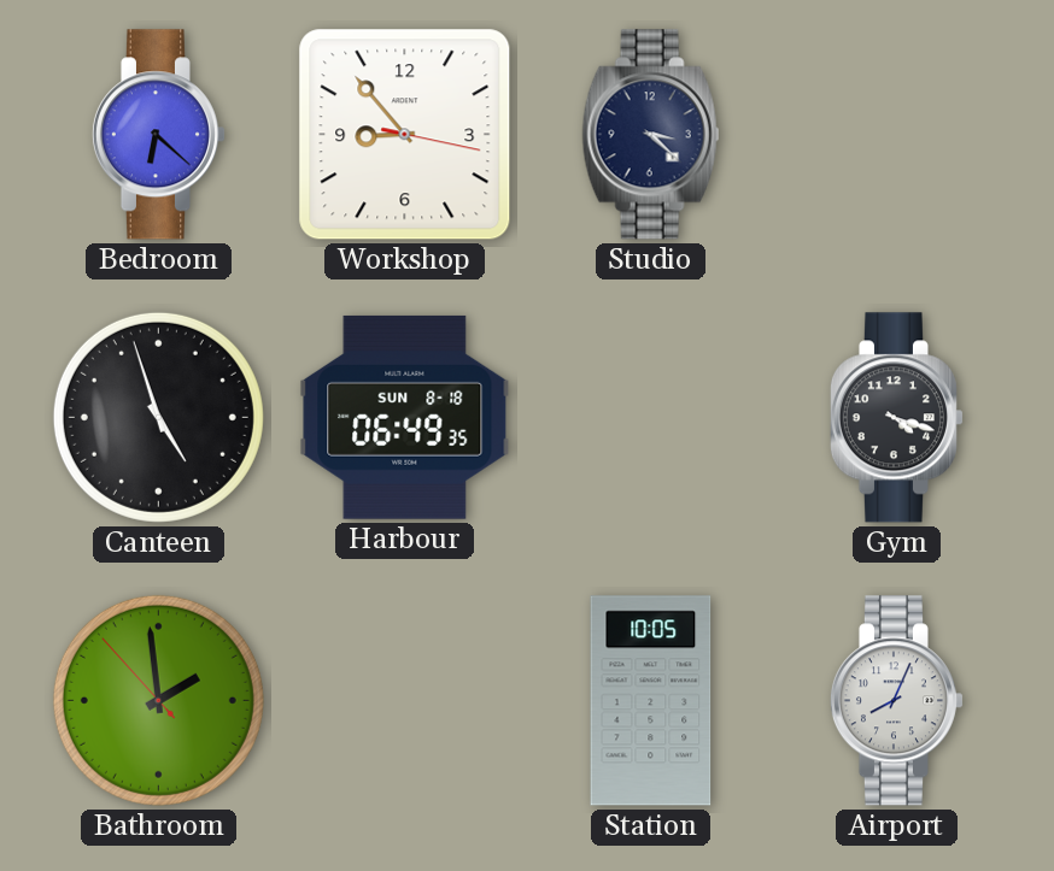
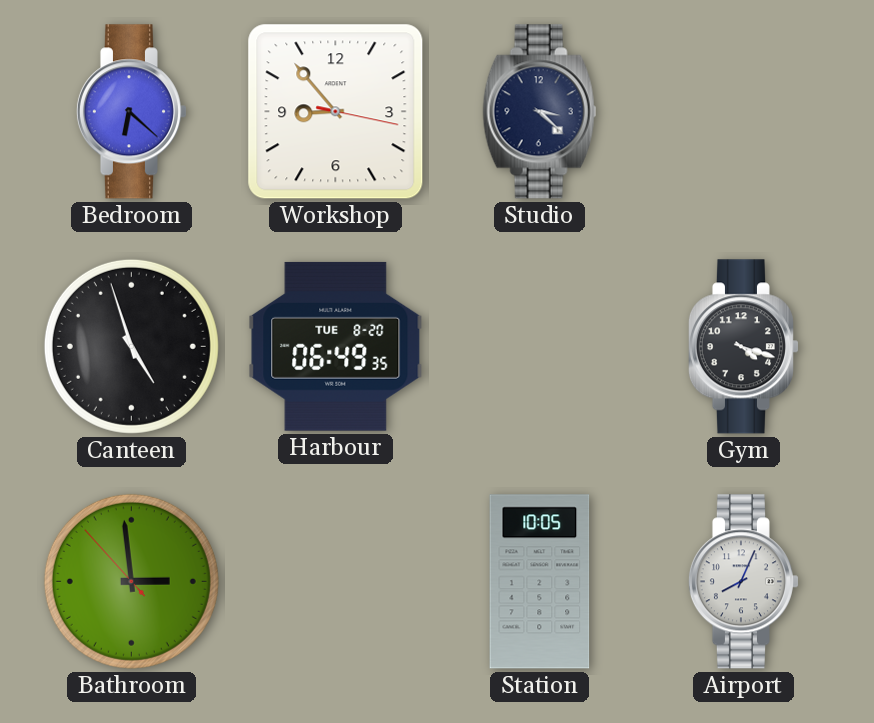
Harbour date: SUN 8-18 -> TUE 8-20
Bathroom: 1:58 -> 2:58
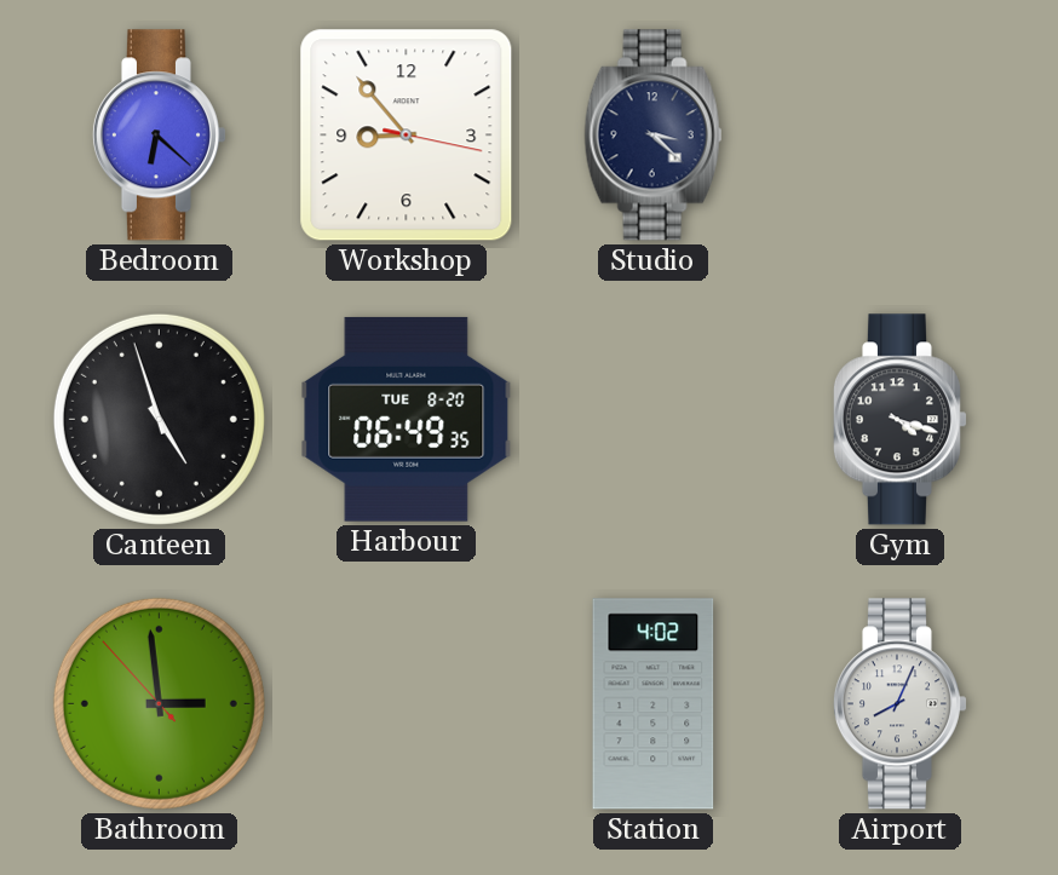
Station: 10:05 -> 4:02
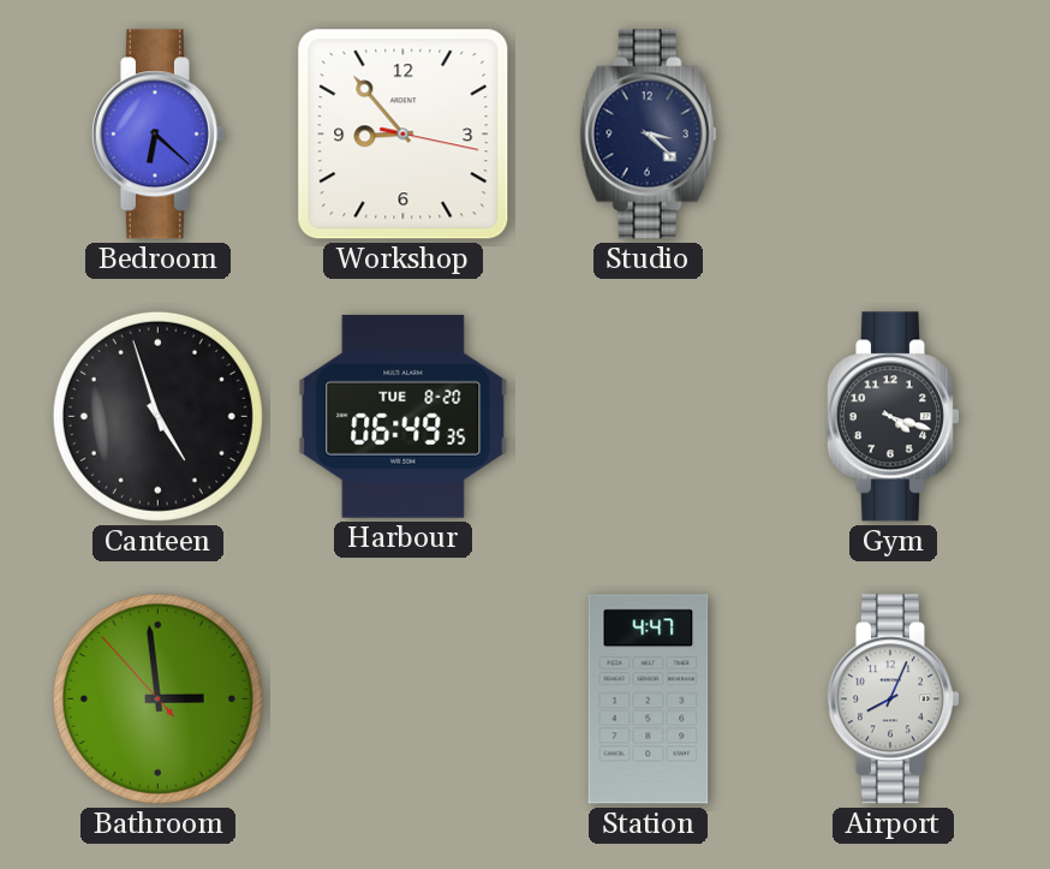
Station: 4:02 -> 4:47
